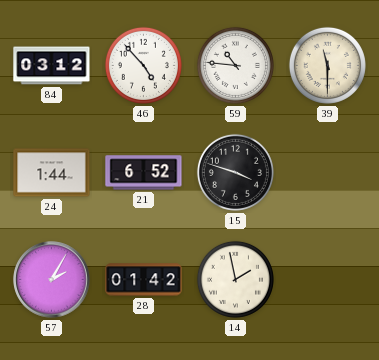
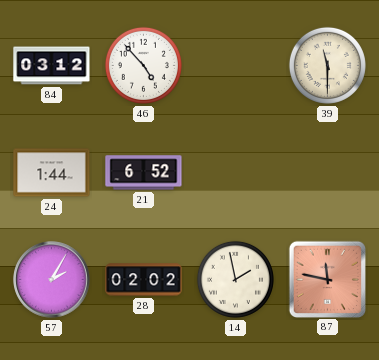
59: 10:46 -> none
15: 3:48 -> none
28: 01:42 -> 02:02
87: none -> 11:47
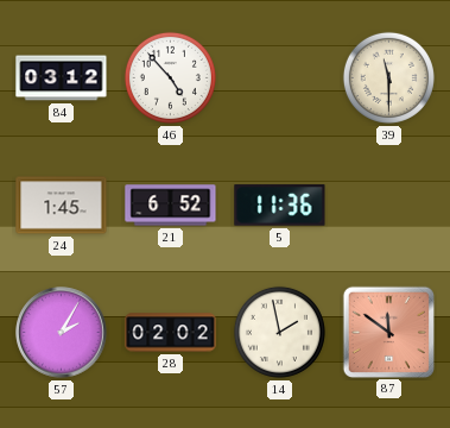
24: 1:44 -> 1:45
5: none -> 11:36
87: 11:47 -> 11:51
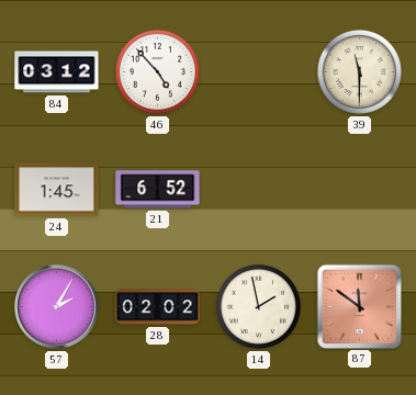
5: 11:36 -> none
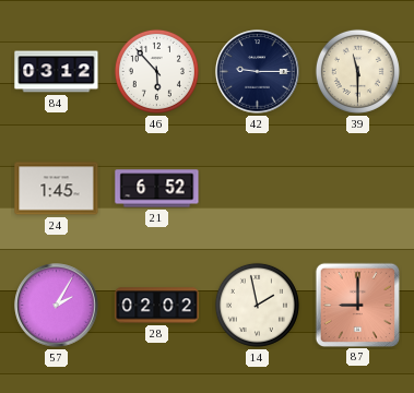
46: 4:53 -> 5:53
42: none -> 9:15
87: 11:51 -> 9:00
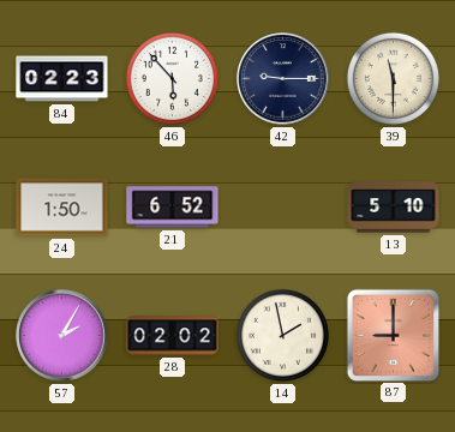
84: 03:12 -> 02:23
24: 1:45 -> 1:50
13: none -> 5:10
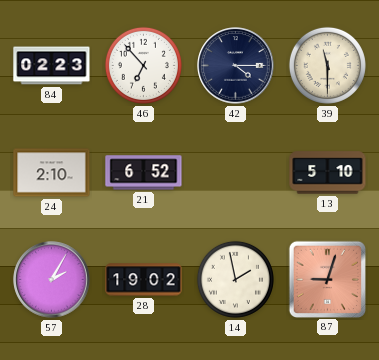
46: 5:53 -> 6:53
42: 9:15 -> 4:15
24: 1:50 -> 2:10
28: 02:02 -> 19:02
87: 9:00 -> 9:03
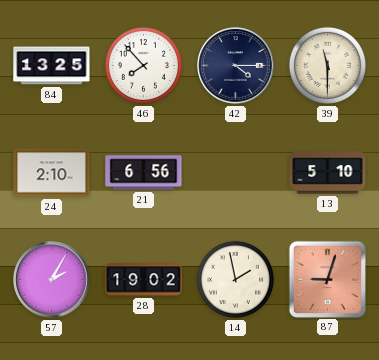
84: 02:23 -> 13:25
46: 6:53 -> 7:53
21: 6:52 -> 6:56
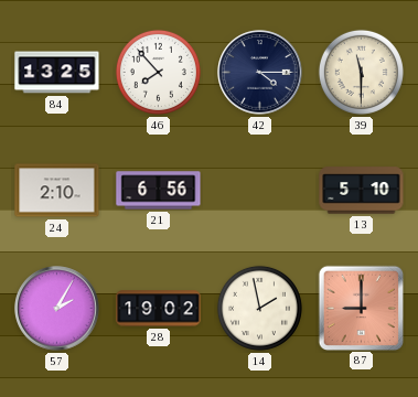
87: 9:03 -> 9:00
